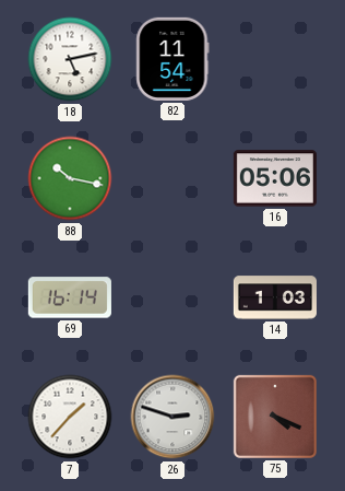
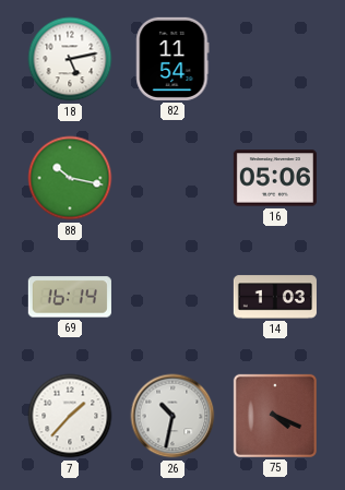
26: 2:48 -> 10:32
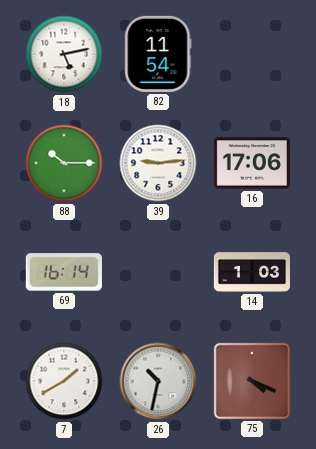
88: 10:17 -> 10:15
39: none -> 9:14
16: 05:06 -> 17:06
7: 1:37 -> 1:40
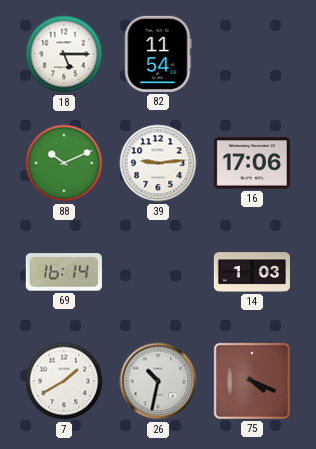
18: 5:13 -> 5:15
88: 10:15 -> 10:11
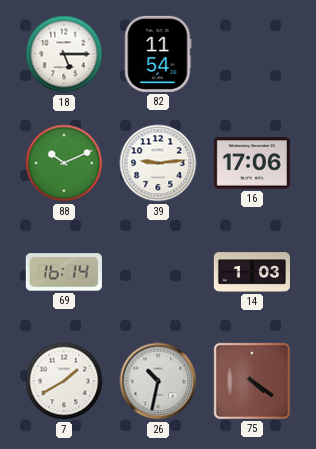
75: 4:19 -> 4:21
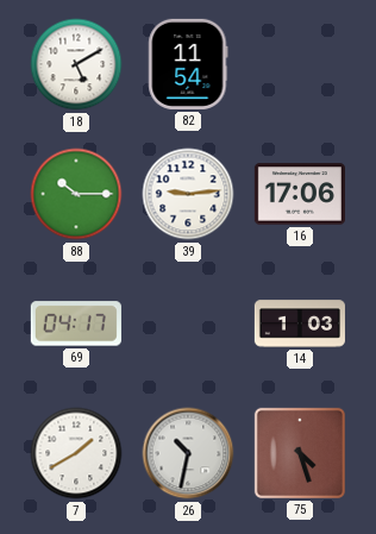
18: 5:15 -> 5:10
88: 10:11 -> 10:15
69: 16:14 -> 04:17
75: 4:21 -> 4:27
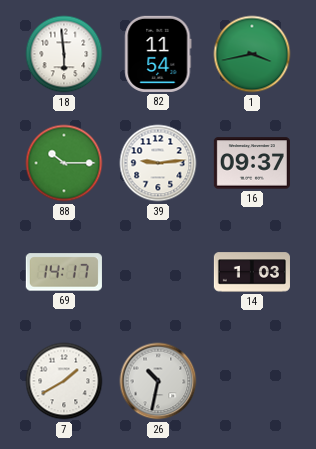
18: 5:10 -> 5:59
1: none -> 3:43
16: 17:06 -> 09:37
69: 04:17 -> 14:17
75: 4:27 -> none
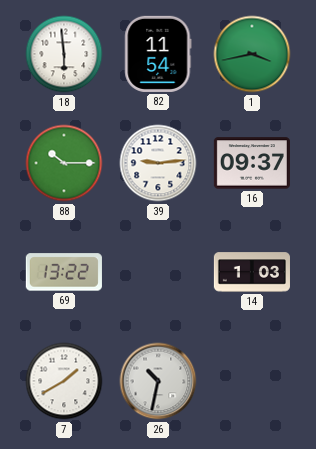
69: 14:17 -> 13:22
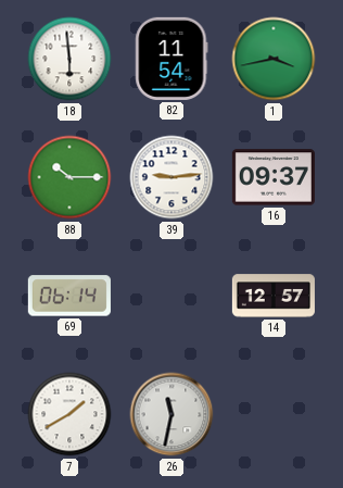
69: 13:22 -> 06:14
14: 1:03 -> 12:57
26: 10:32 -> 11:32
